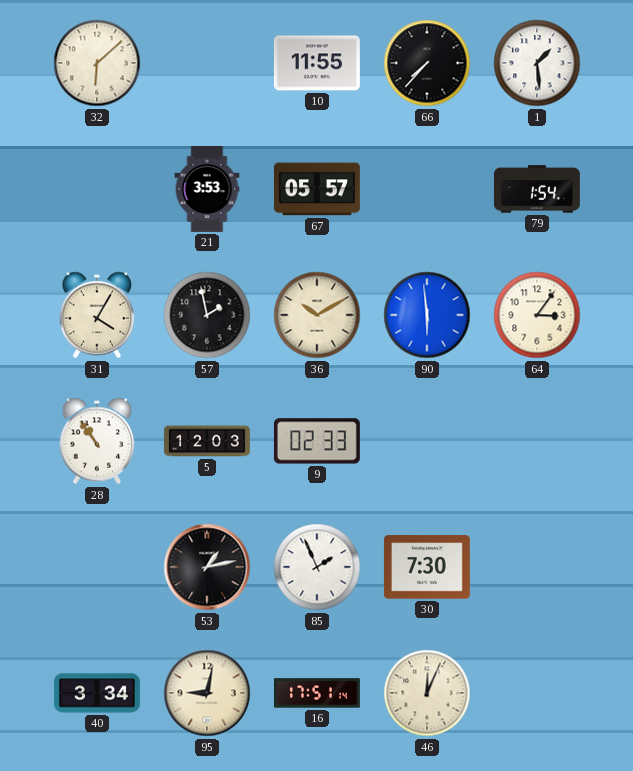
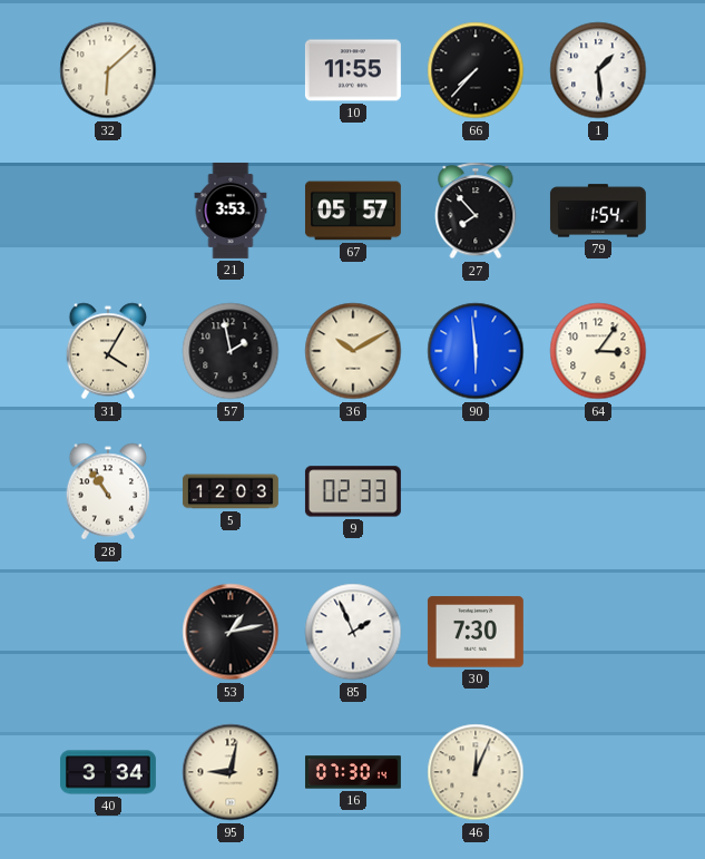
27: none -> 7:53
16: 17:51 -> 07:30
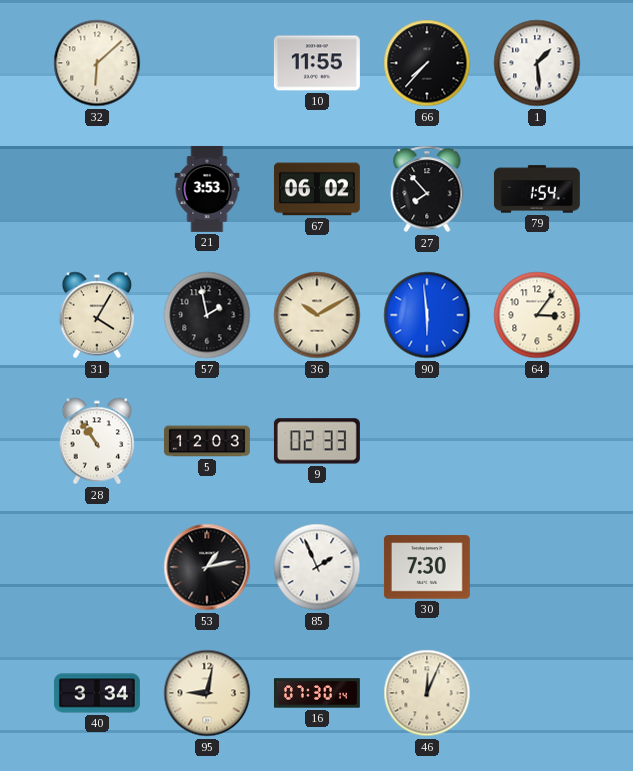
67: 05:57 -> 06:02
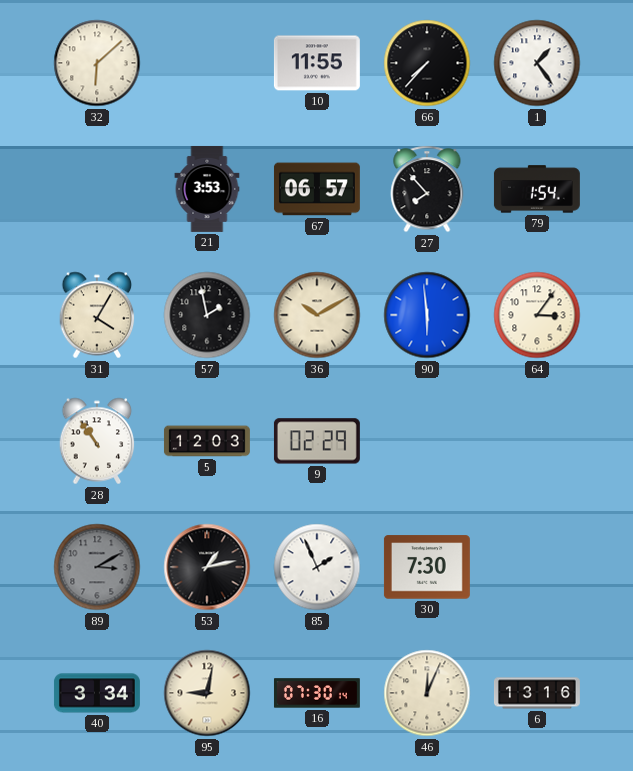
1: 1:29 -> 1:24
67: 06:02 -> 06:57
9: 02:33 -> 02:29
89: none -> 3:10
6: none -> 13:16
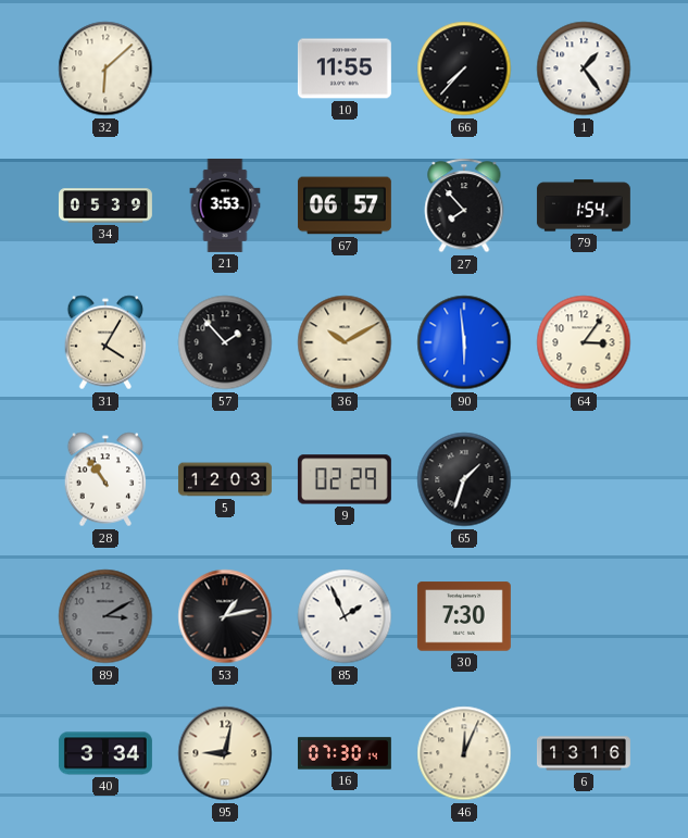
34: none -> 05:39
57: 1:58 -> 1:53
65: none -> 1:33
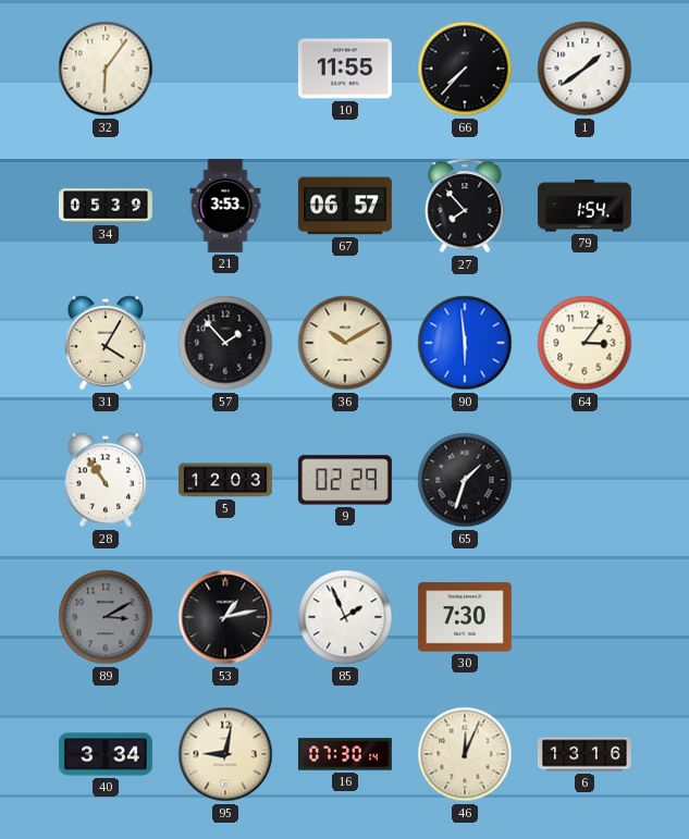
32: 6:08 -> 6:06
1: 1:24 -> 1:39
